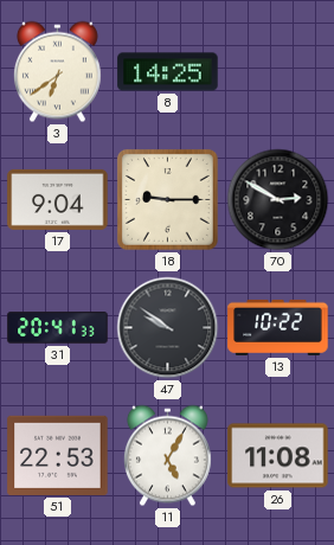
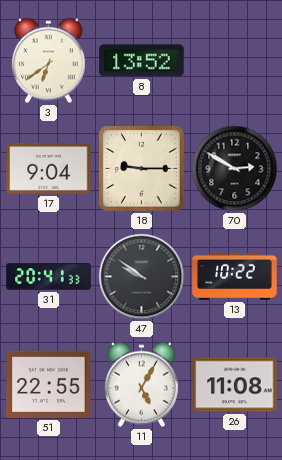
8: 14:25 -> 13:52
51: 22:53 -> 22:55
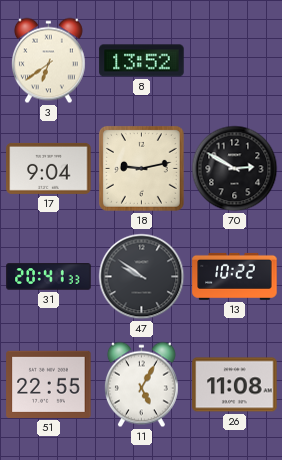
18: 9:15 -> 9:13
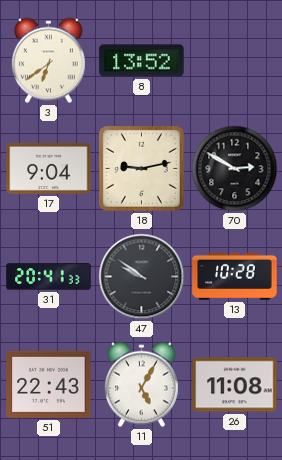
13: 10:22 -> 10:28
51: 22:55 -> 22:43
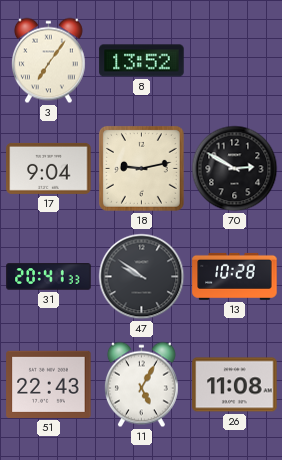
3: 6:39 -> 7:06
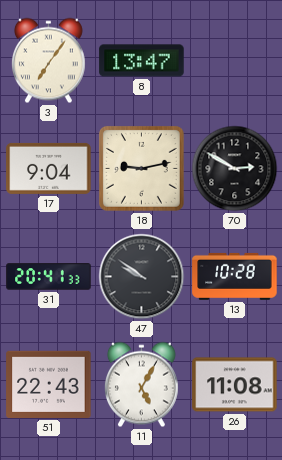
8: 13:52 -> 13:47
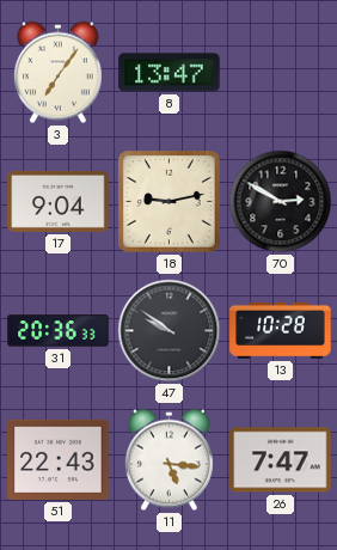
31: 20:41 -> 20:36
11: 5:05 -> 5:16
26: 11:08 -> 7:47
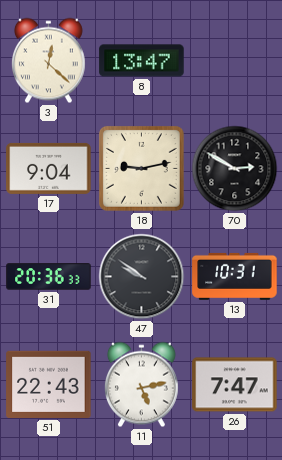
3: 7:06 -> 12:22
13: 10:28 -> 10:31
11: 5:16 -> 5:13
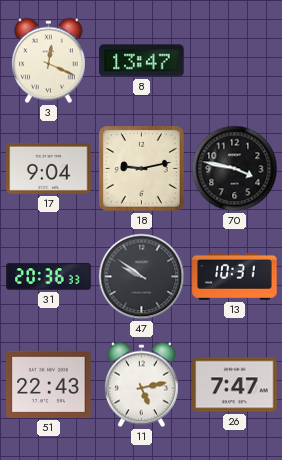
3: 12:22 -> 12:19
70: 2:50 -> 3:47
